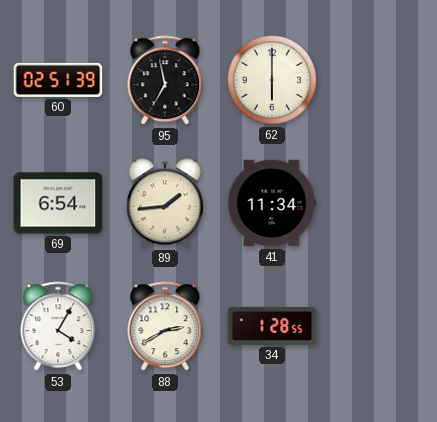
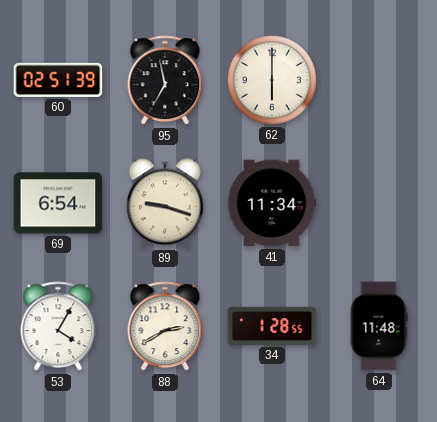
89: 1:44 -> 9:18
64: none -> 11:48
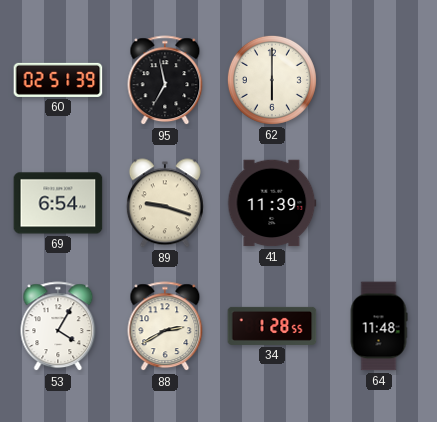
41: 11:34 -> 11:39
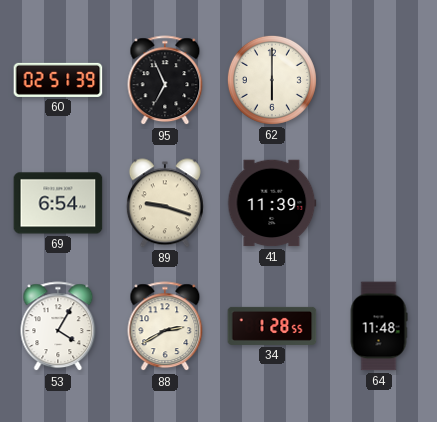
95: 6:58 -> 6:56
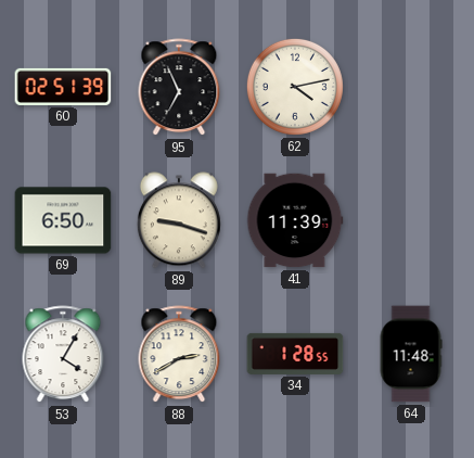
62: 6:00 -> 4:13
69: 6:54 -> 6:50
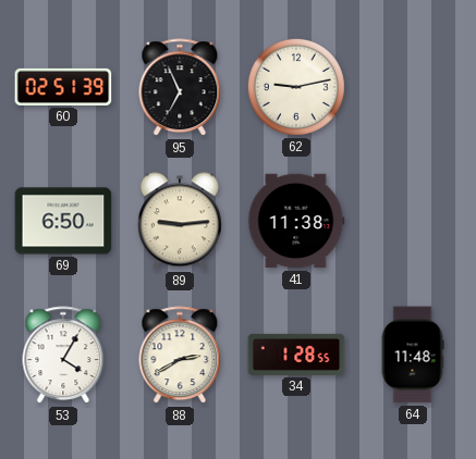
62: 4:13 -> 9:13
89: 9:18 -> 9:14
41: 11:39 -> 11:38
